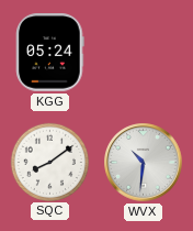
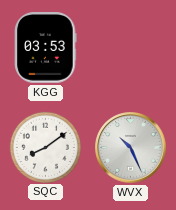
KGG: 05:24 -> 03:53
WVX: 10:31 -> 10:26
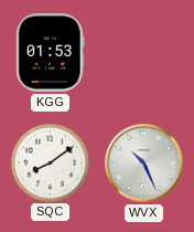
KGG: 03:53 -> 01:53
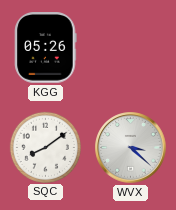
KGG: 01:53 -> 05:26
WVX: 10:26 -> 3:22
